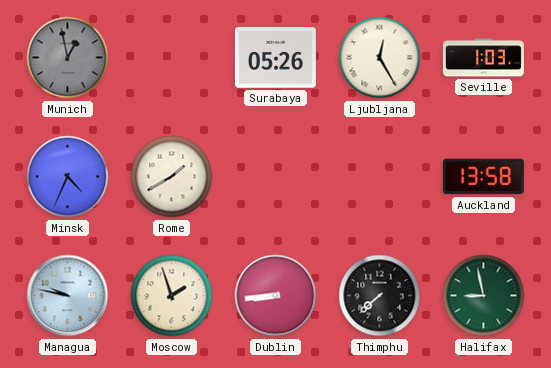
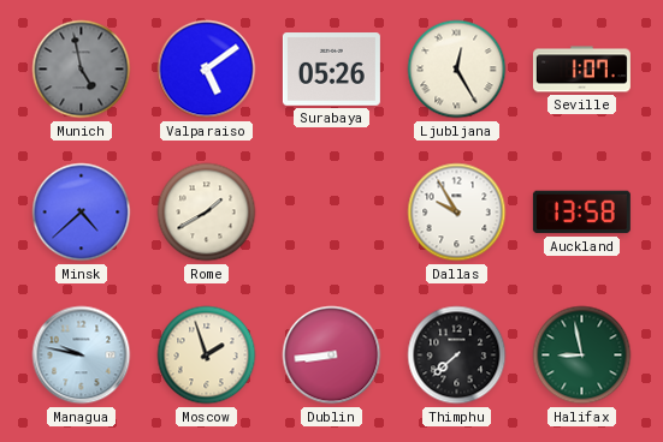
Munich: 12:58 -> 4:58
Valparaiso: none -> 5:09
Seville: 1:03 -> 1:07
Minsk: 4:34 -> 4:38
Dallas: none -> 9:55
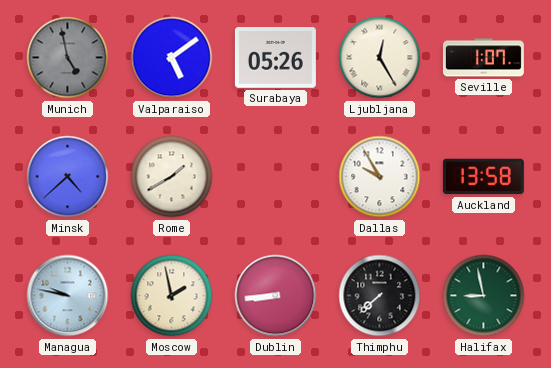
Moscow: 1:57 -> 1:58
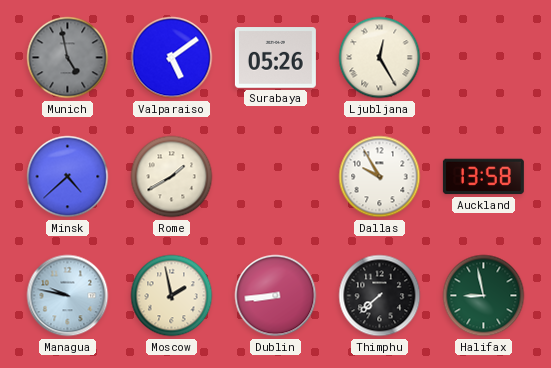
Seville: 1:07 -> none
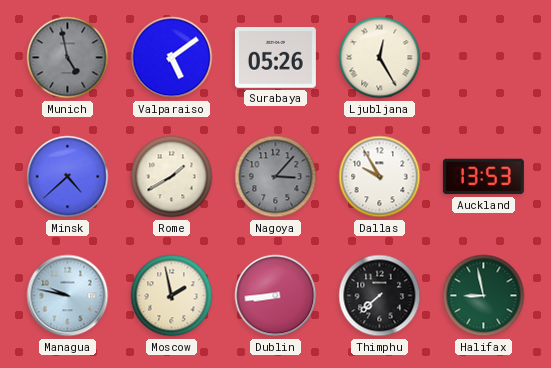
Nagoya: none -> 3:07
Auckland: 13:58 -> 13:53
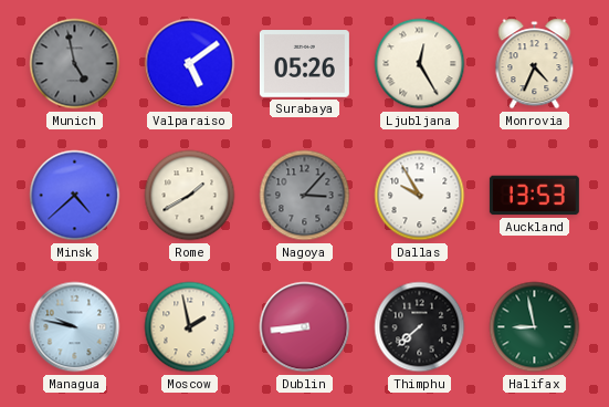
Monrovia: none -> 4:34
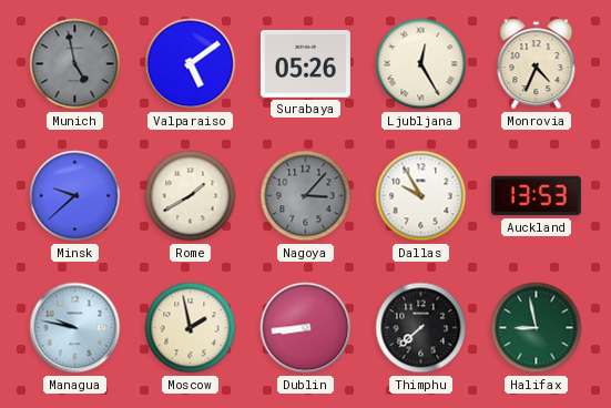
Minsk: 4:38 -> 9:38
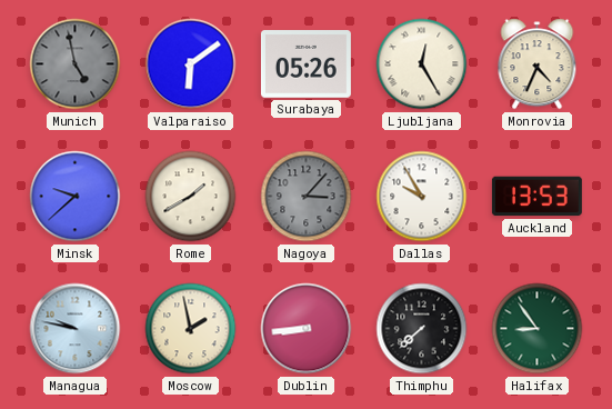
Valparaiso: 5:09 -> 6:09
Halifax: 8:58 -> 8:54
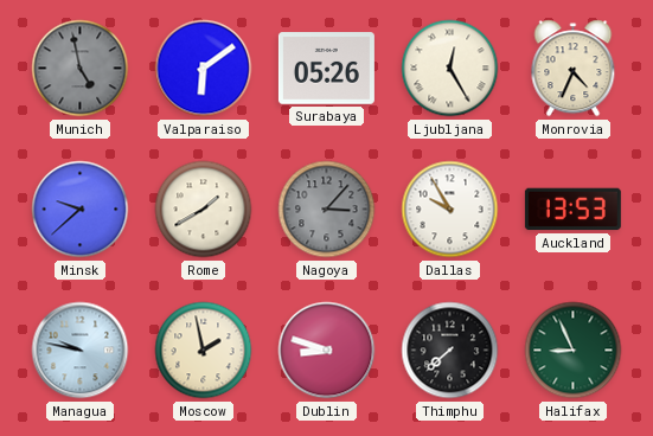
Dublin: 8:44 -> 8:48
Halifax: 8:54 -> 8:56
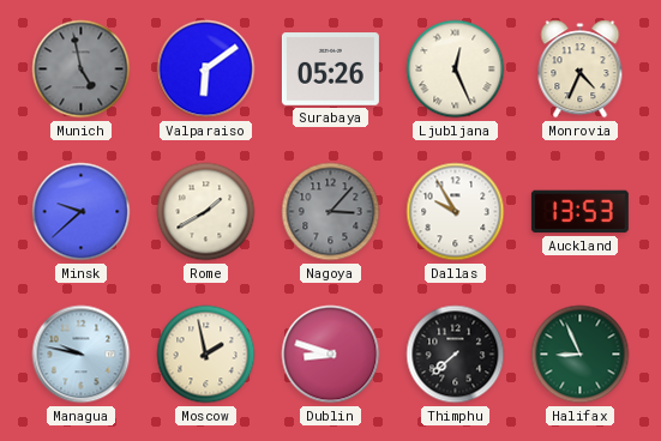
Ljubljana: 12:25 -> 12:26
